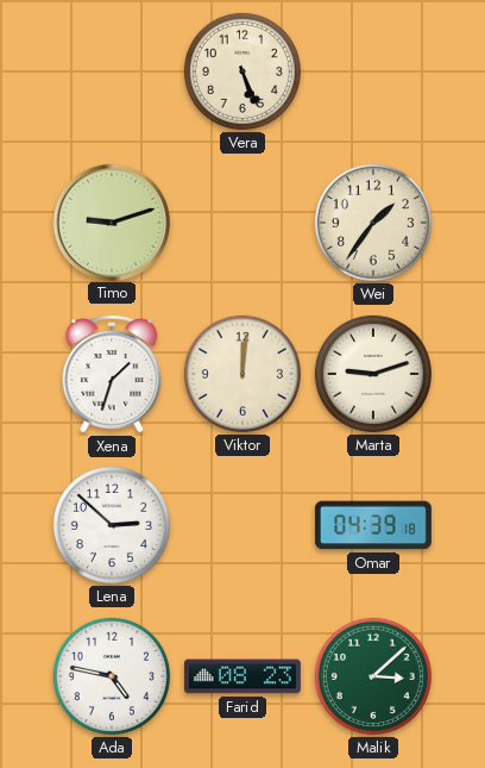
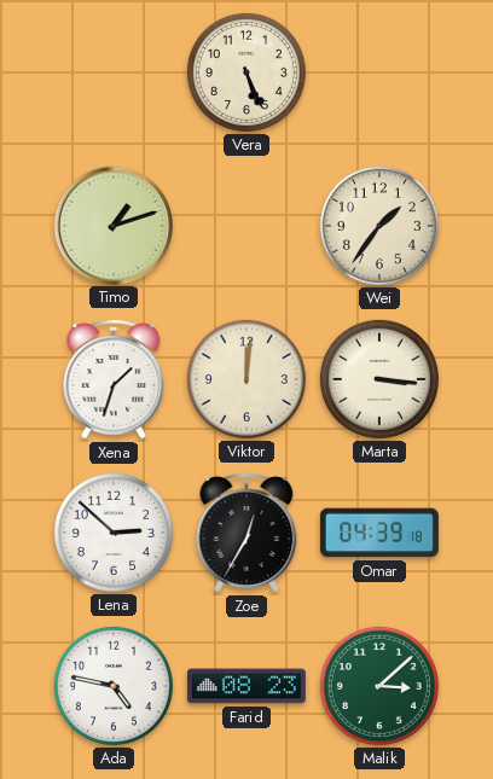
Timo: 9:12 -> 1:12
Marta: 9:12 -> 3:16
Zoe: none -> 12:35
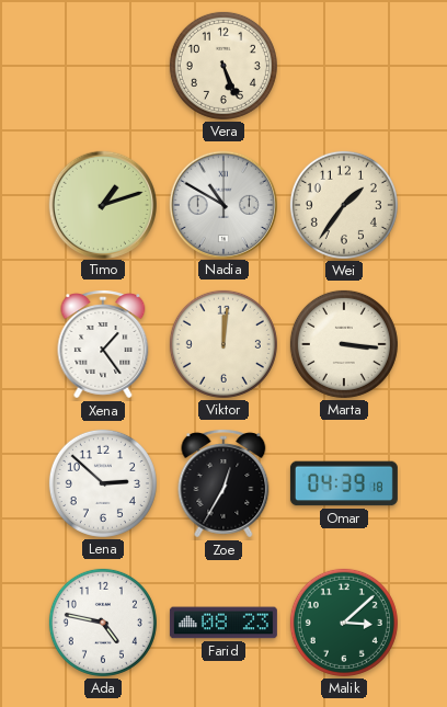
Nadia: none -> 10:50
Xena: 1:33 -> 1:24
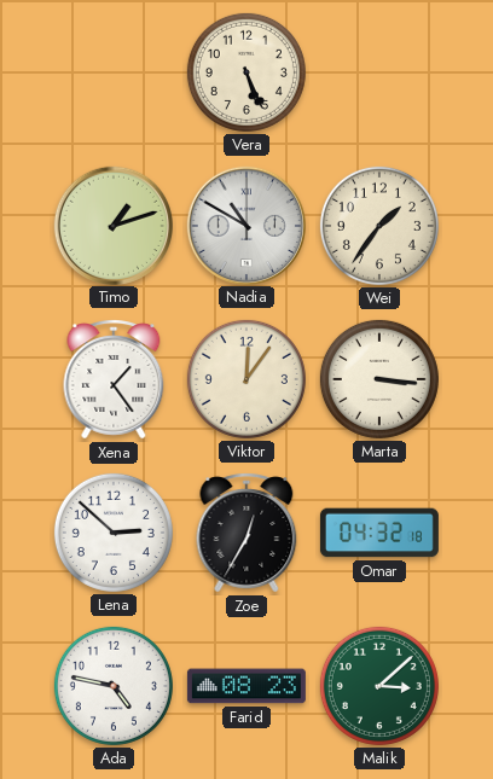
Viktor: 12:01 -> 12:06
Omar: 04:39 -> 04:32
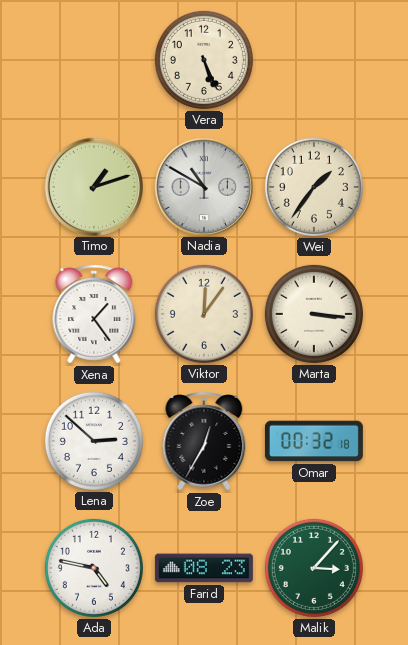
Omar: 04:32 -> 00:32
Malik: 3:08 -> 3:07
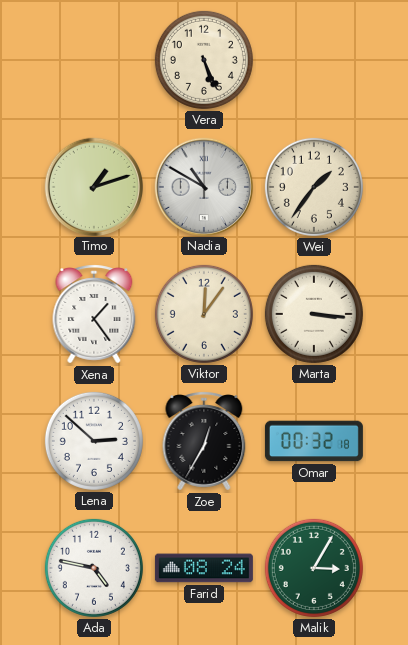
Farid: 08:23 -> 08:24
Malik: 3:07 -> 3:05
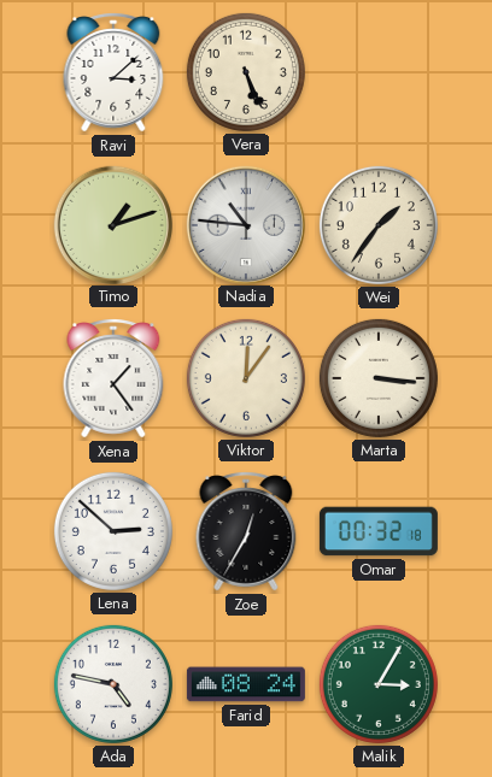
Ravi: none -> 3:08
Nadia: 10:50 -> 10:46
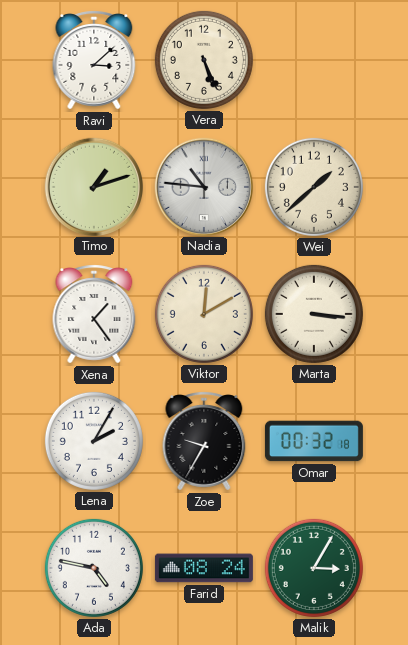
Wei: 1:36 -> 1:38
Viktor: 12:06 -> 12:10
Lena: 2:52 -> 2:05
Zoe: 12:35 -> 9:35
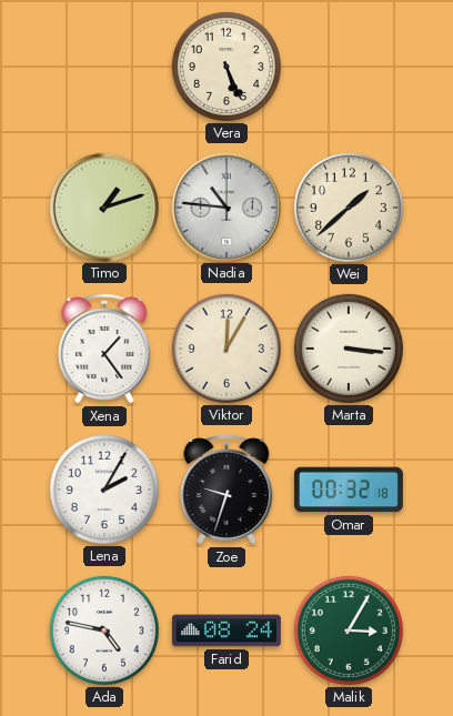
Ravi: 3:08 -> none
Viktor: 12:10 -> 12:05
Zoe: 9:35 -> 9:33
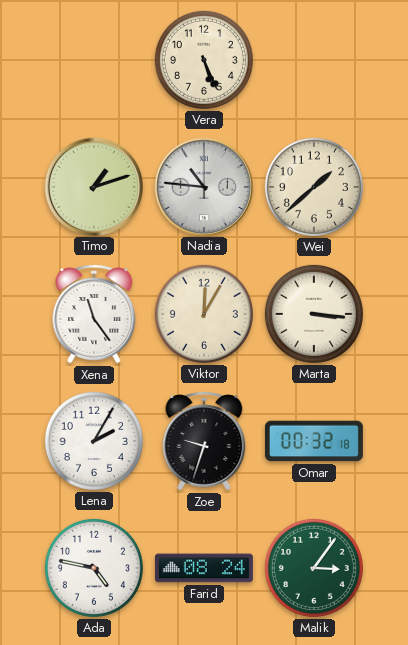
Xena: 1:24 -> 11:24
Malik: 3:05 -> 3:06
